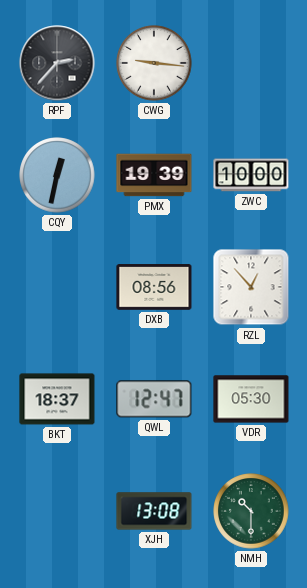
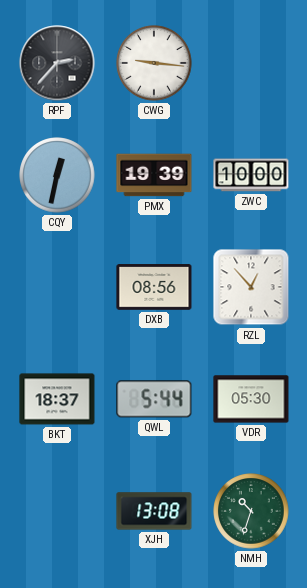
QWL: 12:47 -> 5:44
NMH: 10:30 -> 10:33
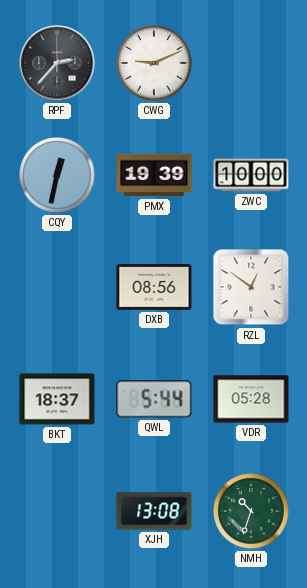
CWG: 9:16 -> 9:11
RZL: 12:53 -> 12:51
VDR: 05:30 -> 05:28
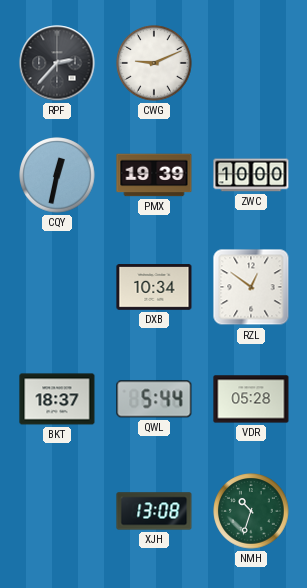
DXB: 08:56 -> 10:34
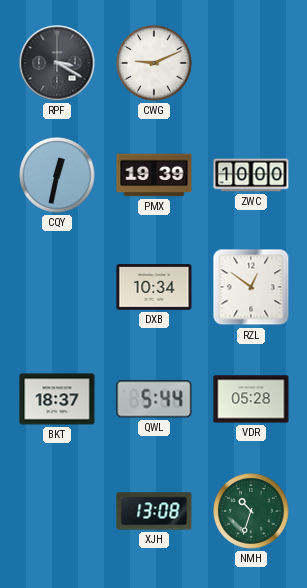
RPF: 2:37 -> 3:20
